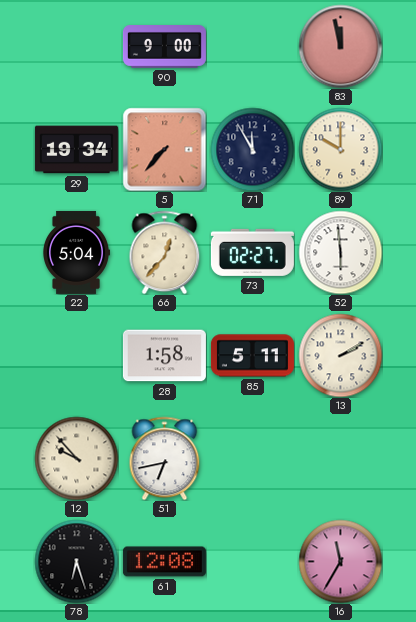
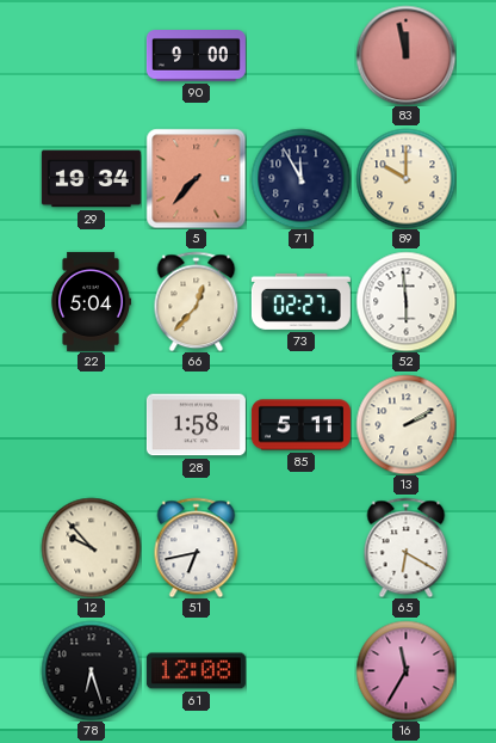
65: none -> 6:20
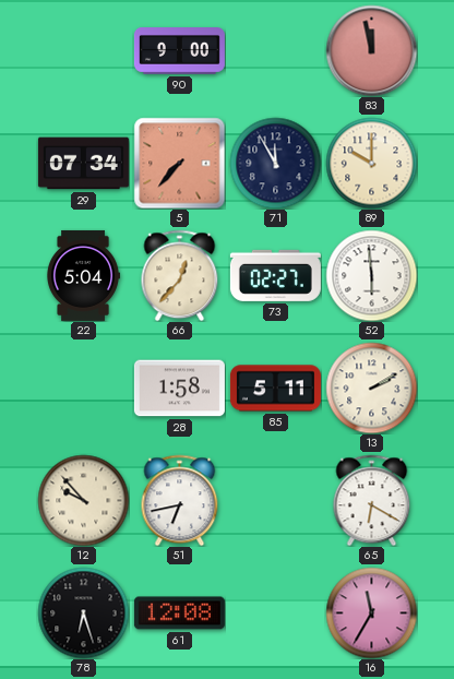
29: 19:34 -> 07:34
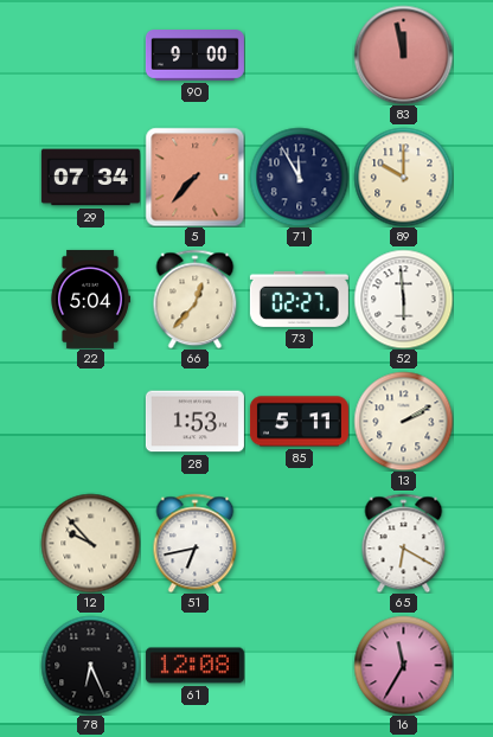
28: 1:58 -> 1:53
78: 6:27 -> 6:26
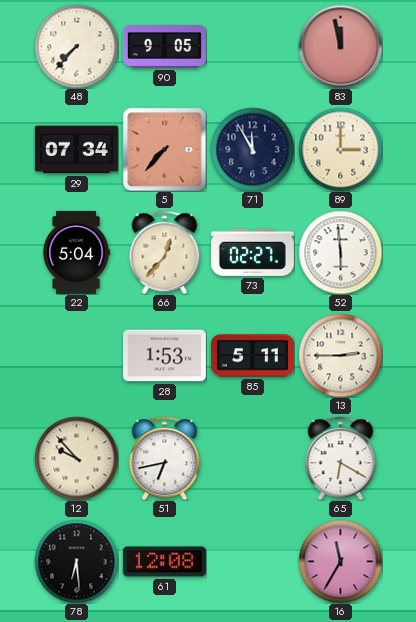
48: none -> 7:37
90: 9:00 -> 9:05
89: 10:00 -> 3:00
13: 2:10 -> 2:45
78: 6:26 -> 6:29
